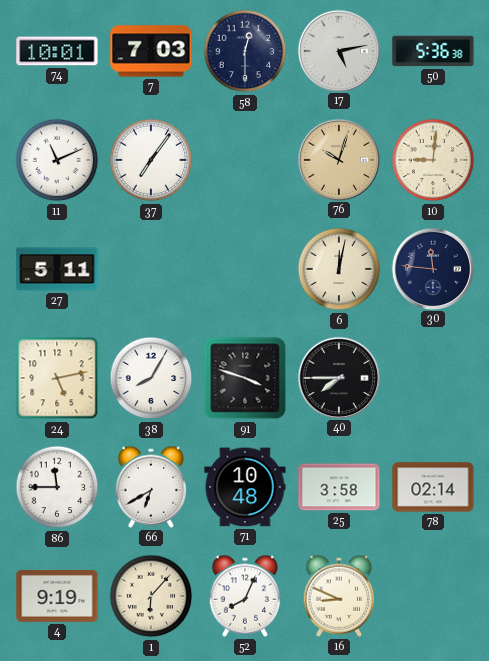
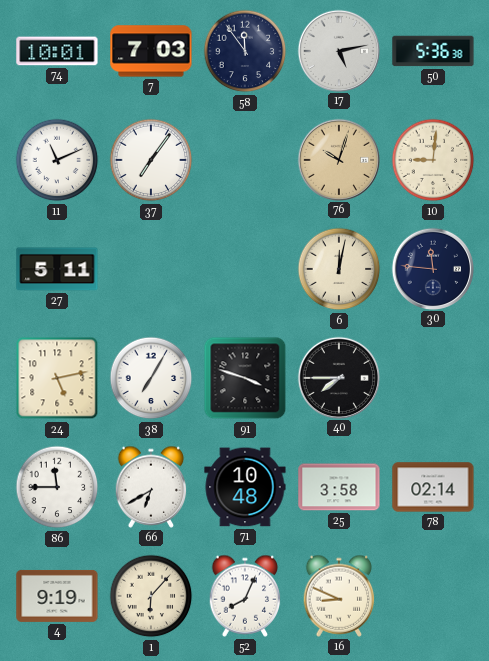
58: 12:30 -> 11:54
38: 8:05 -> 7:05
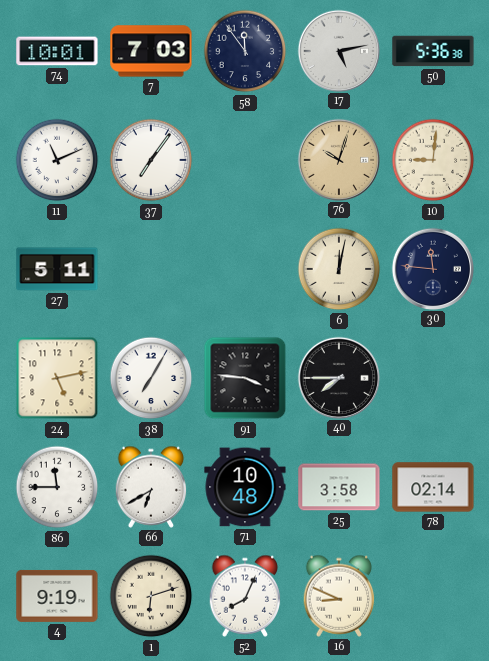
91: 3:48 -> 3:46
1: 6:07 -> 6:12
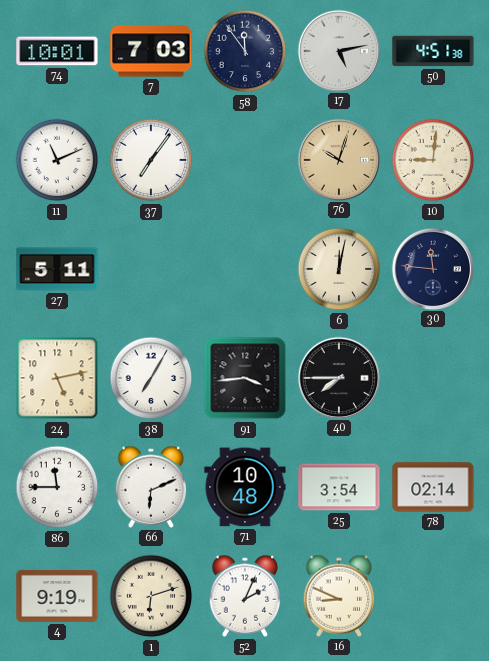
50: 5:36 -> 4:51
91: 3:46 -> 3:44
66: 6:40 -> 6:11
25: 3:58 -> 3:54
52: 8:04 -> 2:04
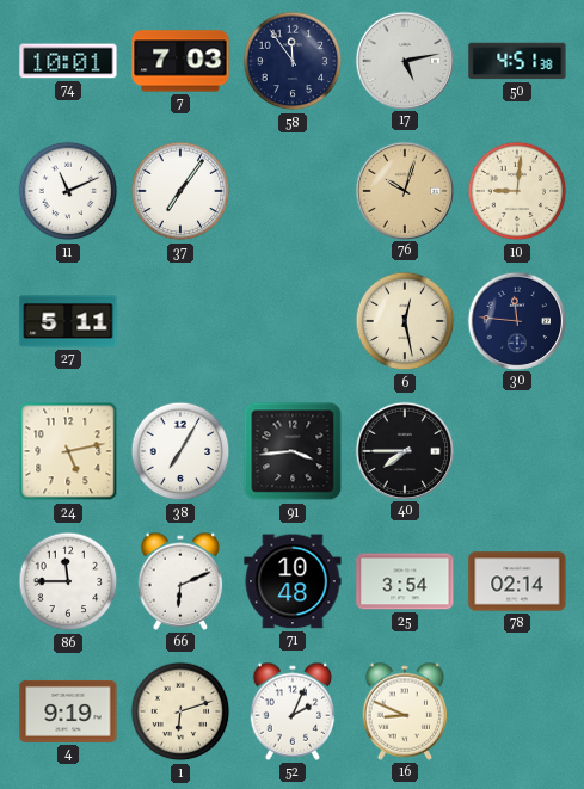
6: 12:02 -> 12:28
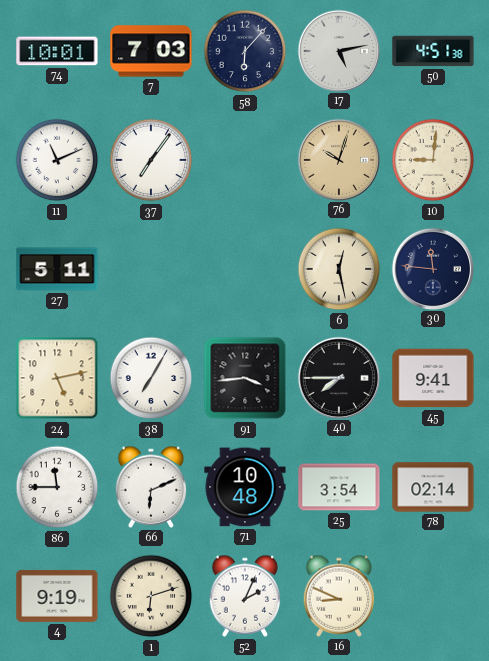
58: 11:54 -> 6:07
45: none -> 9:41
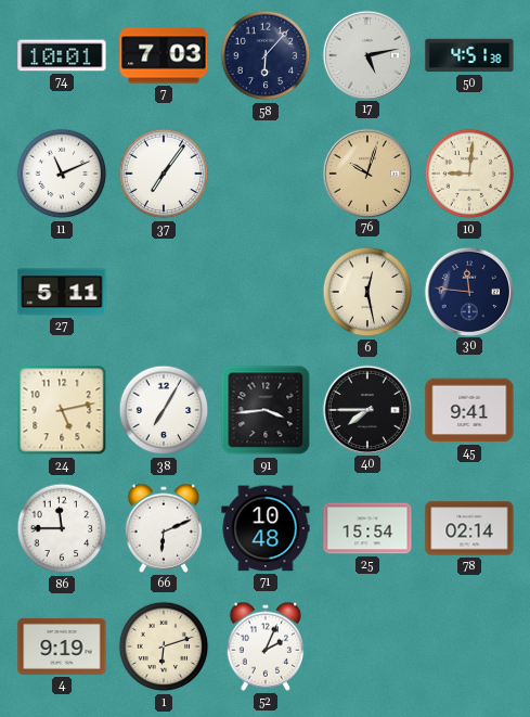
25: 3:54 -> 15:54
16: 8:49 -> none
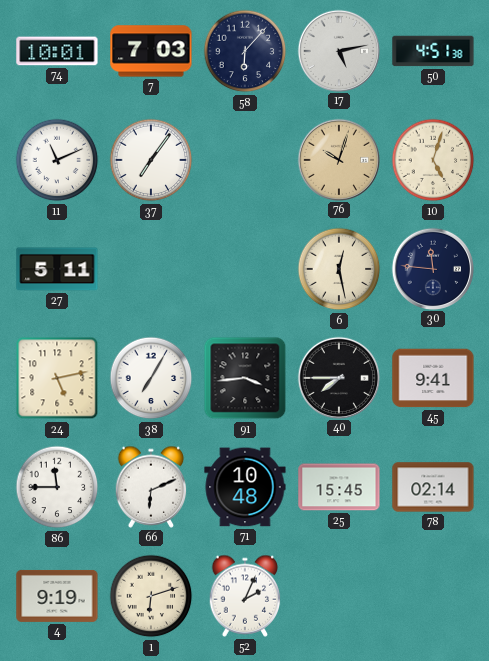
10: 9:01 -> 5:03
25: 15:54 -> 15:45
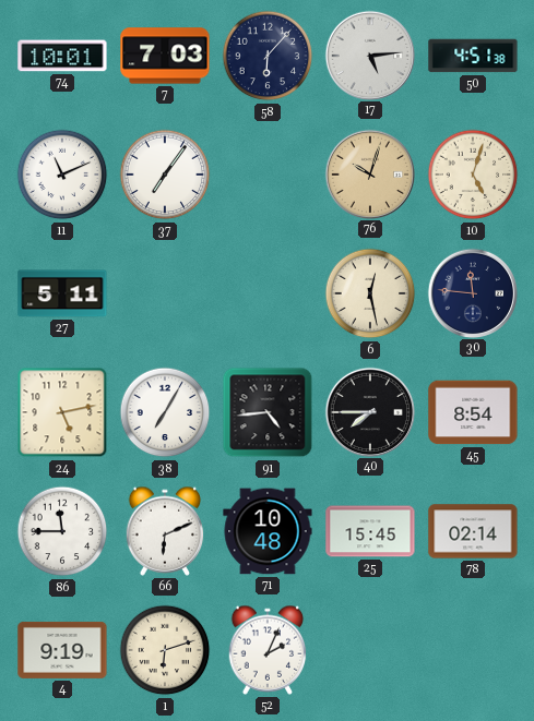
17: 5:13 -> 5:14
91: 3:44 -> 4:44
45: 9:41 -> 8:54
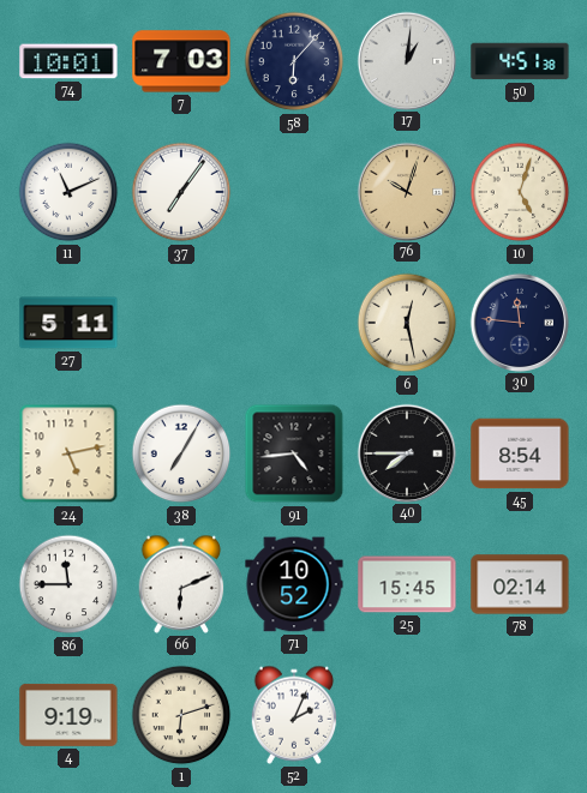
17: 5:14 -> 1:01
71: 10:48 -> 10:52
